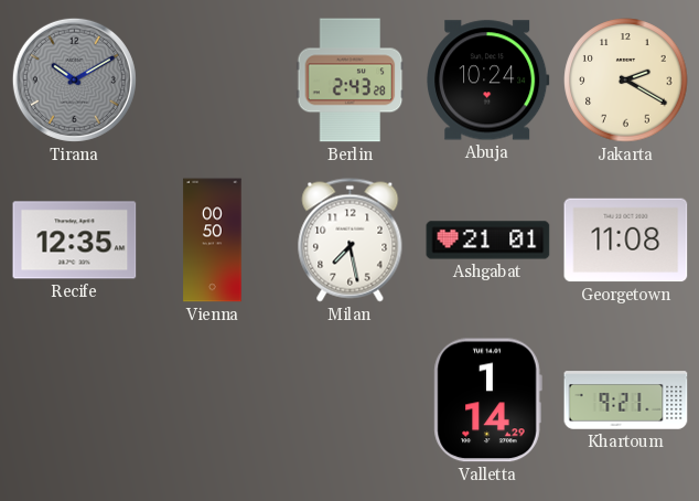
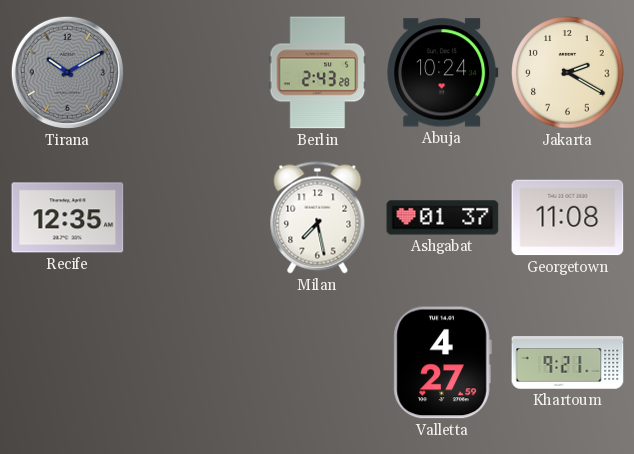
Vienna: 00:50 -> none
Ashgabat: 21:01 -> 01:37
Valletta: 1:14 -> 4:27
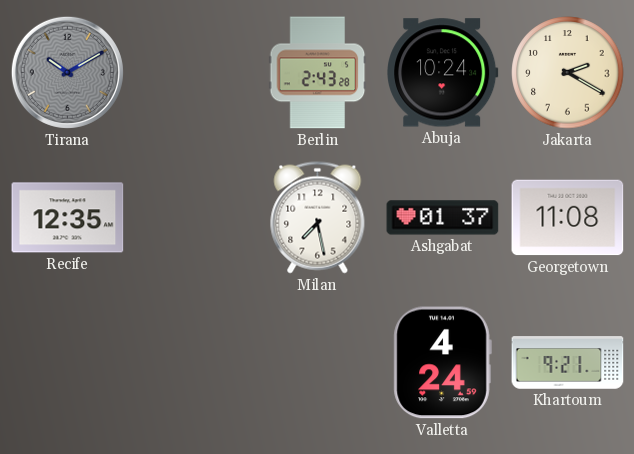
Valletta: 4:27 -> 4:24
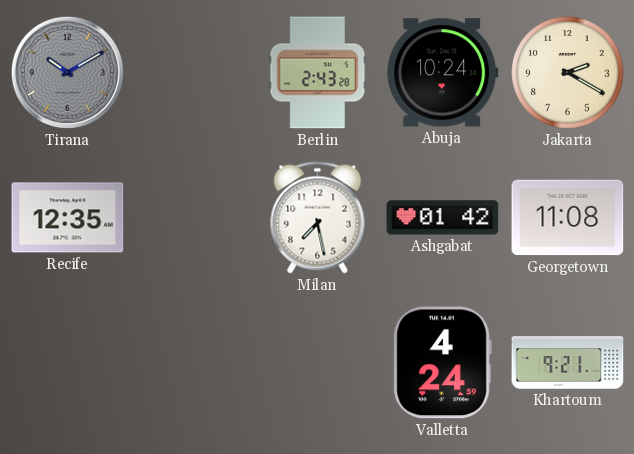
Ashgabat: 01:37 -> 01:42
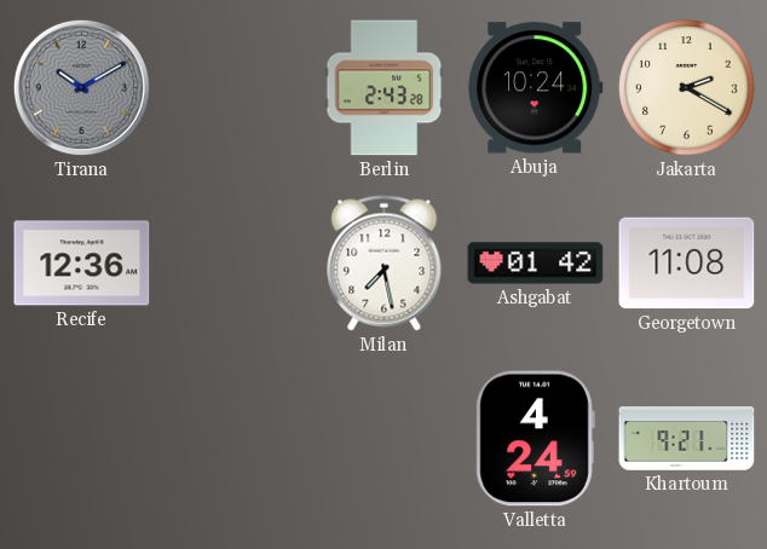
Recife: 12:35 -> 12:36
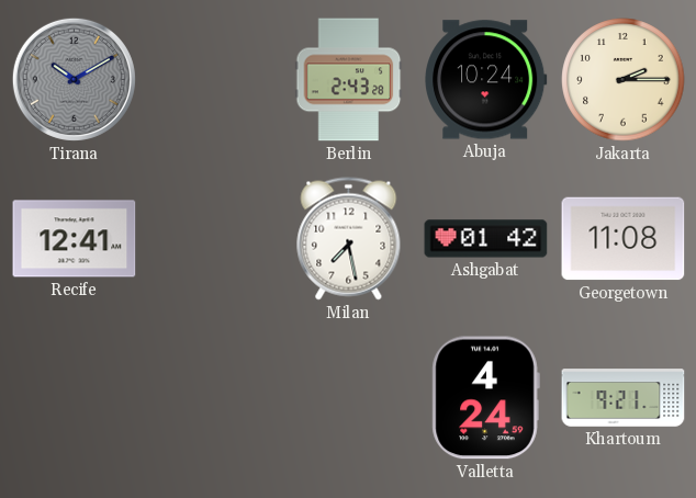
Jakarta: 2:20 -> 2:15
Recife: 12:36 -> 12:41
